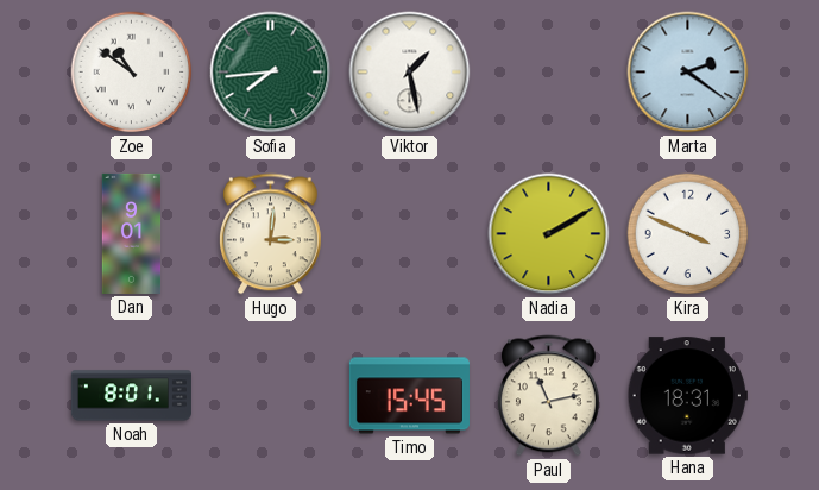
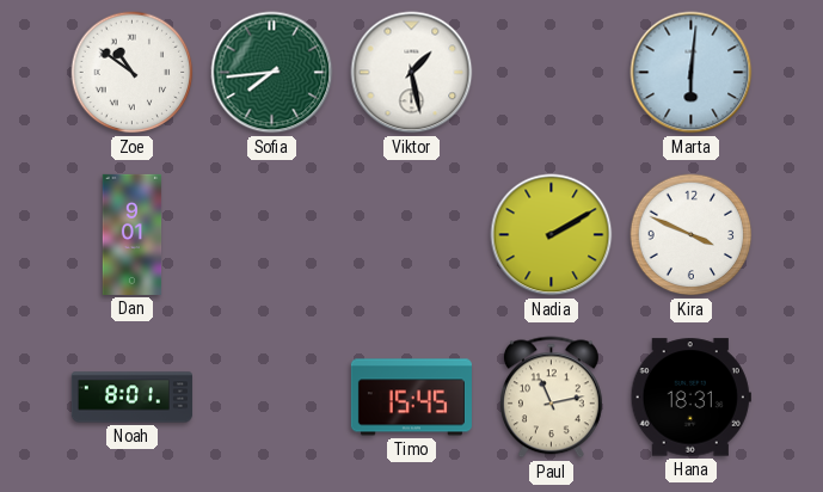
Marta: 2:21 -> 6:01
Hugo: 3:01 -> none
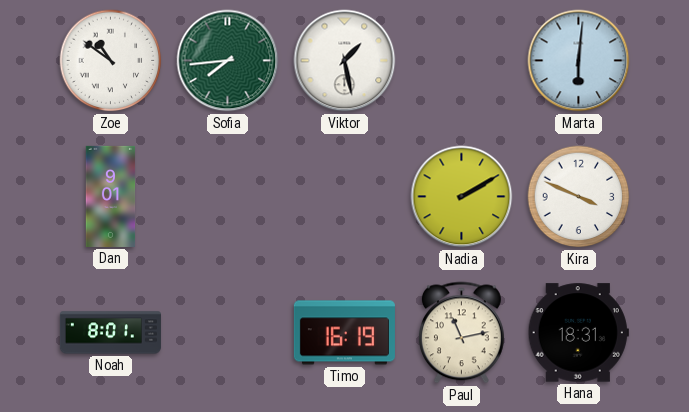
Timo: 15:45 -> 16:19
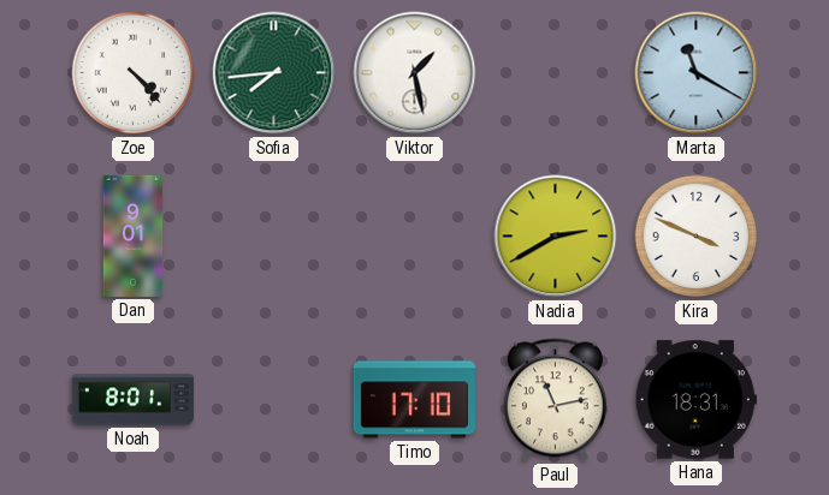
Zoe: 10:51 -> 4:23
Marta: 6:01 -> 11:20
Nadia: 2:10 -> 2:40
Timo: 16:19 -> 17:10
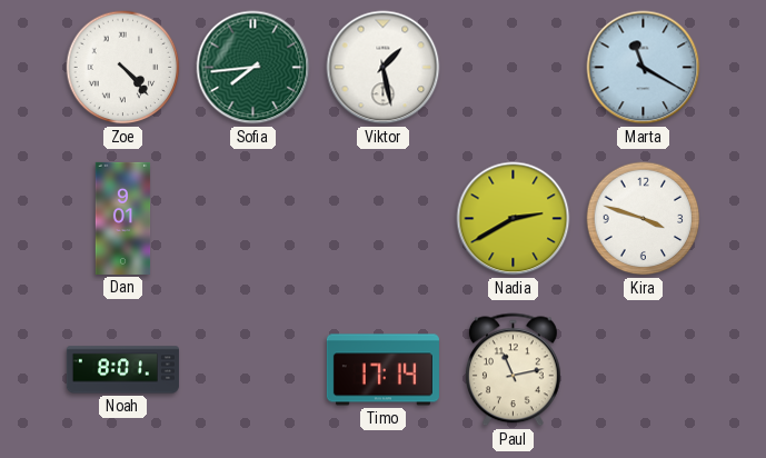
Kira: 3:49 -> 3:48
Timo: 17:10 -> 17:14
Hana: 18:31 -> none
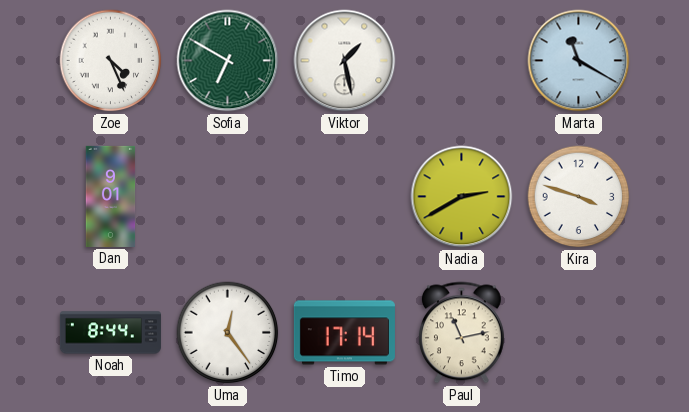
Zoe: 4:23 -> 4:26
Sofia: 7:44 -> 6:50
Noah: 8:01 -> 8:44
Uma: none -> 12:24
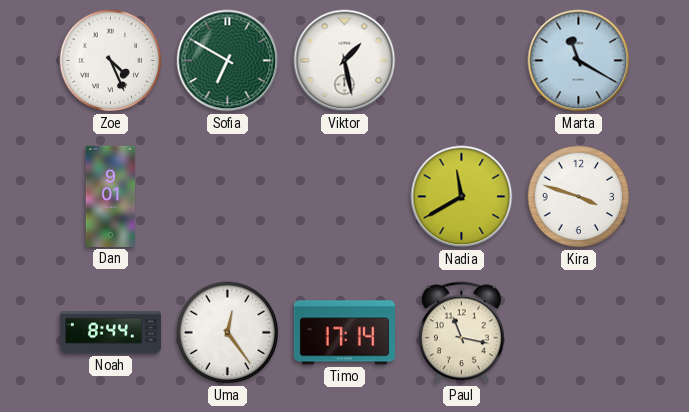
Nadia: 2:40 -> 11:40
Paul: 11:13 -> 11:17
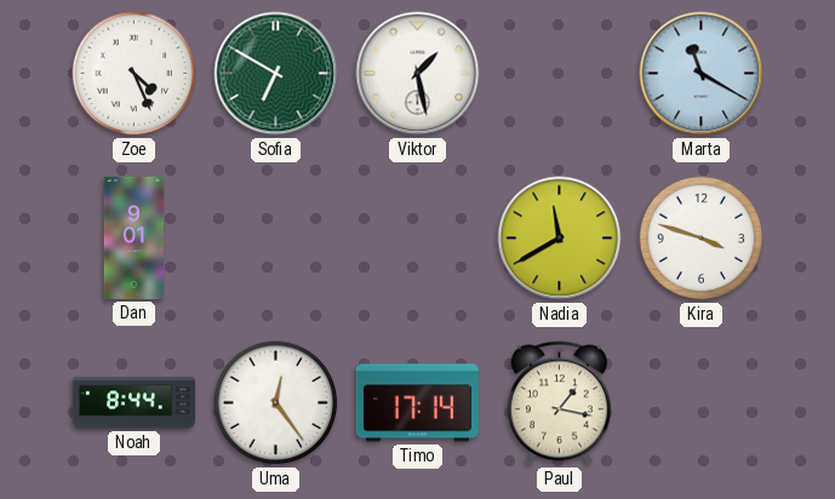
Paul: 11:17 -> 1:17
